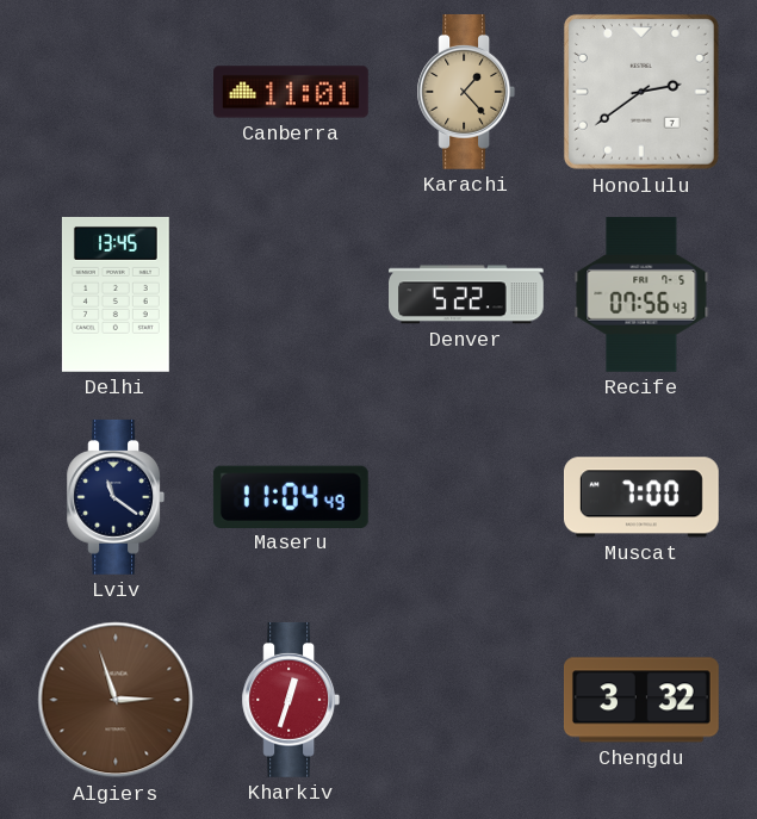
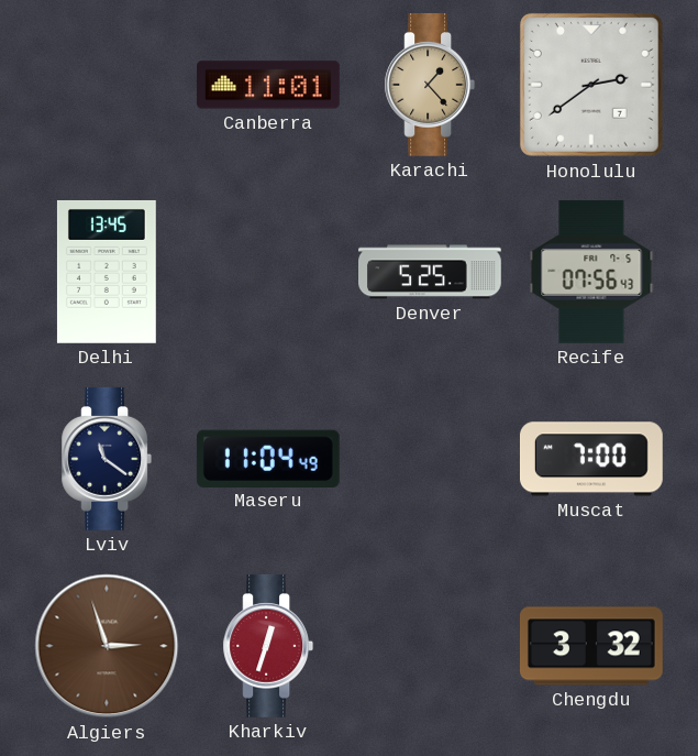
Denver: 5:22 -> 5:25
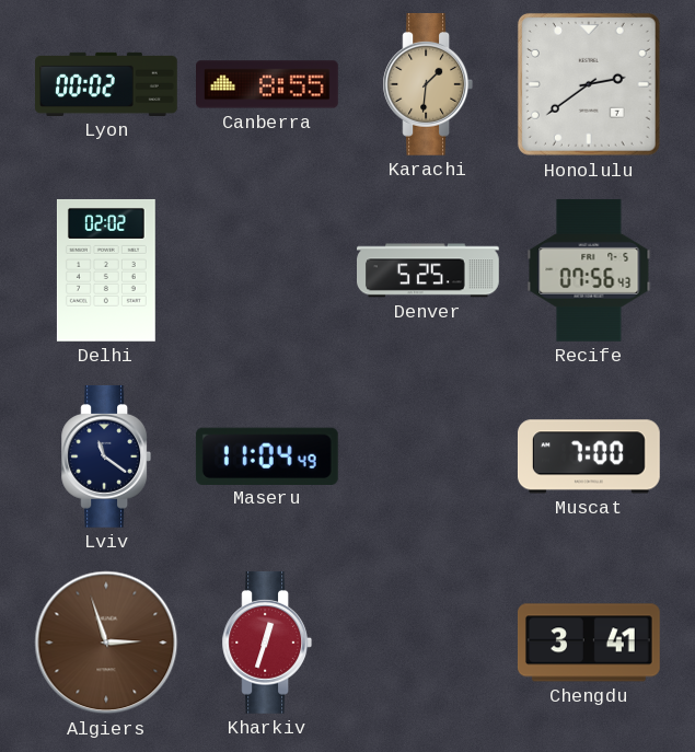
Lyon: none -> 00:02
Canberra: 11:01 -> 8:55
Karachi: 1:23 -> 1:31
Delhi: 13:45 -> 02:02
Chengdu: 3:32 -> 3:41
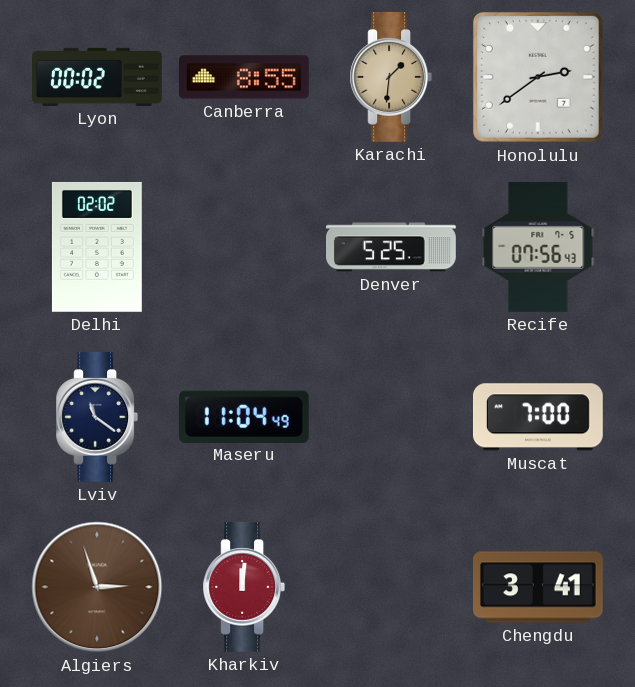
Kharkiv: 12:33 -> 12:01
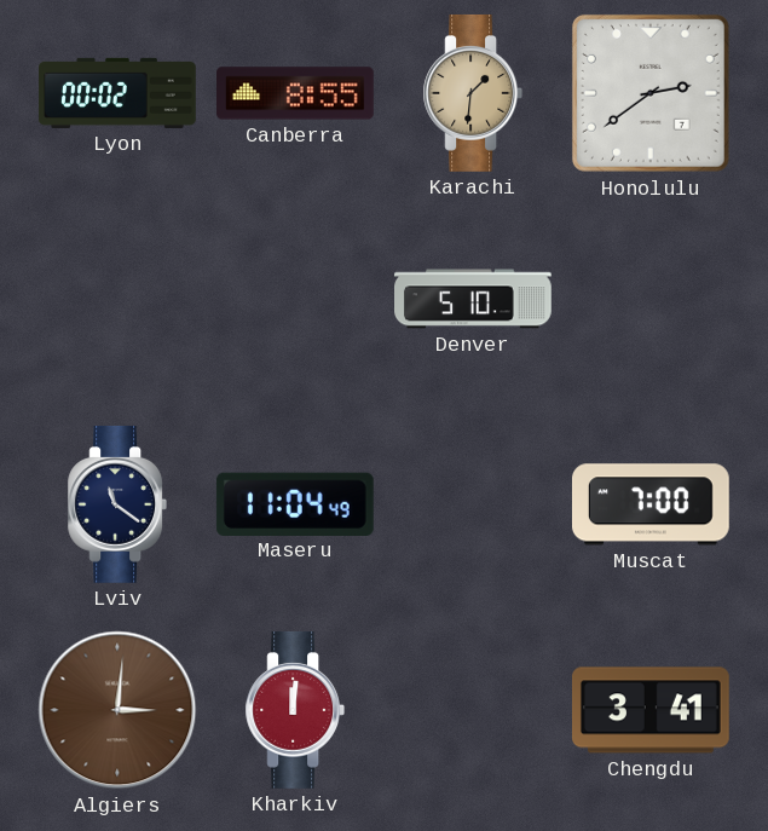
Delhi: 02:02 -> none
Denver: 5:25 -> 5:10
Recife: 07:56 -> none
Algiers: 2:57 -> 3:01
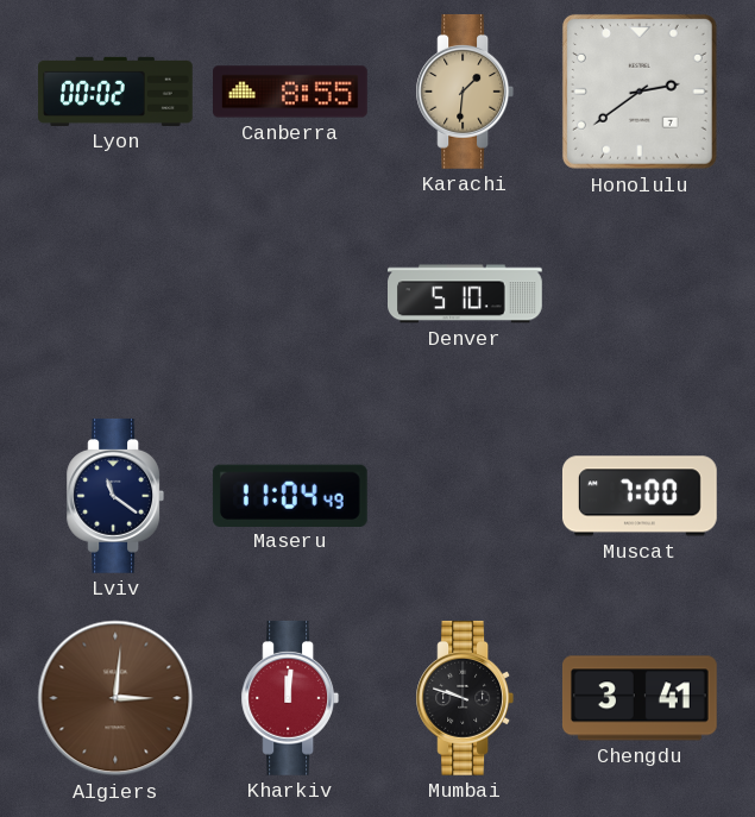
Mumbai: none -> 9:48
